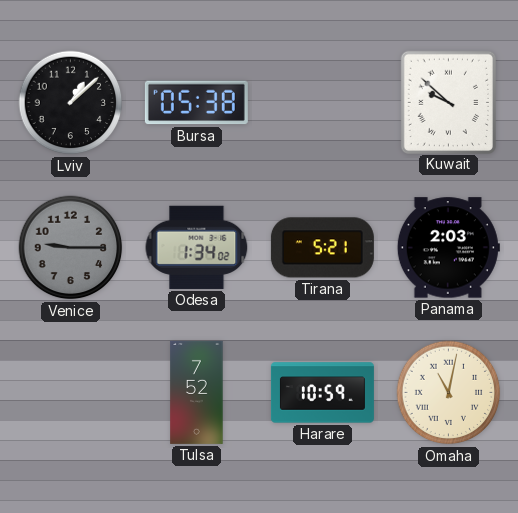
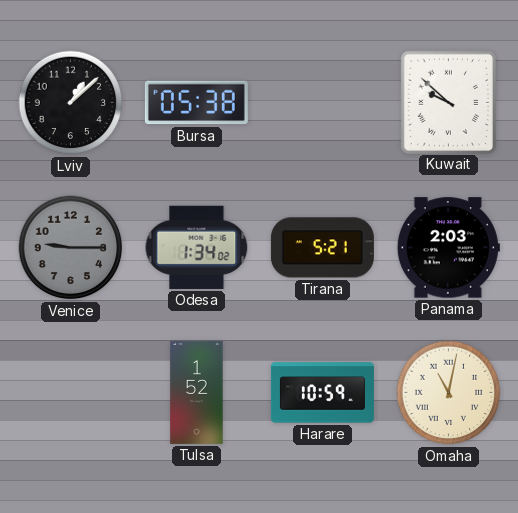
Tulsa: 7:52 -> 1:52
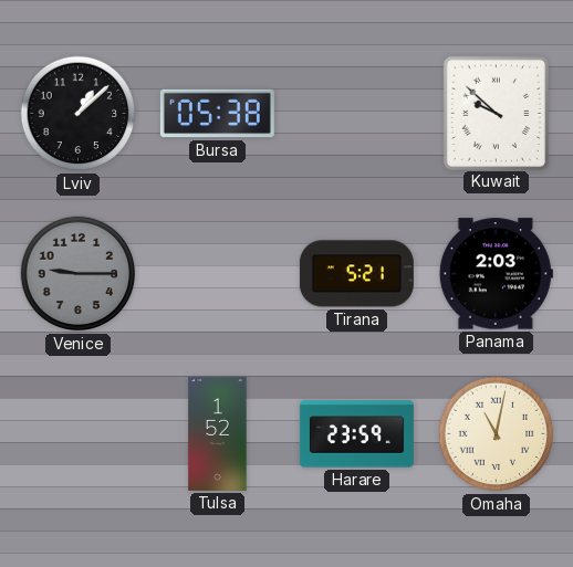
Odesa: 1:34 -> none
Harare: 10:59 -> 23:59
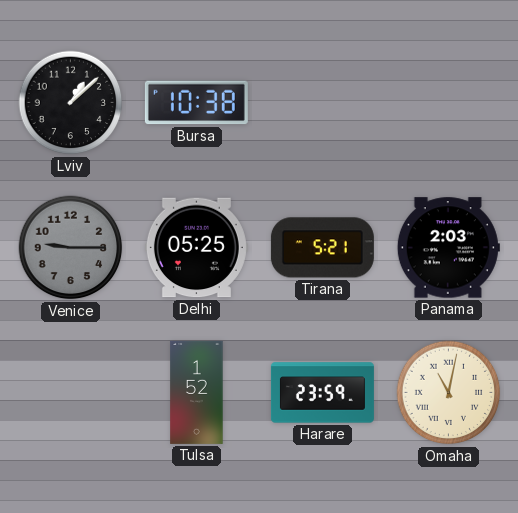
Bursa: 05:38 -> 10:38
Kuwait: 9:52 -> none
Delhi: none -> 05:25
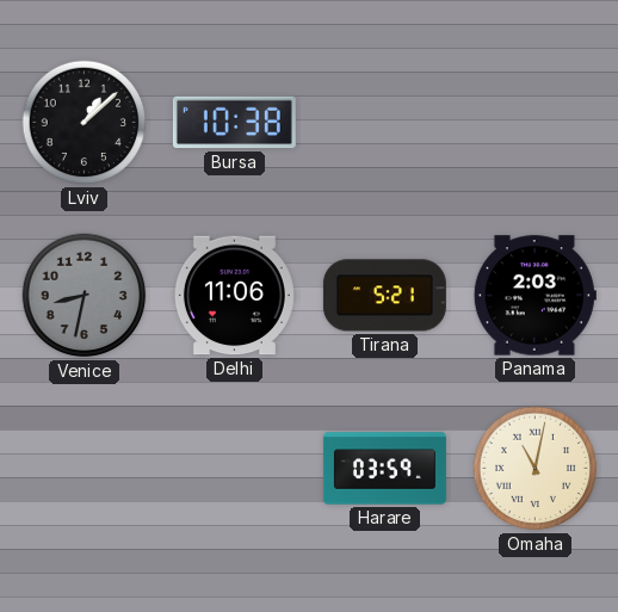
Venice: 9:15 -> 8:32
Delhi: 05:25 -> 11:06
Tulsa: 1:52 -> none
Harare: 23:59 -> 03:59
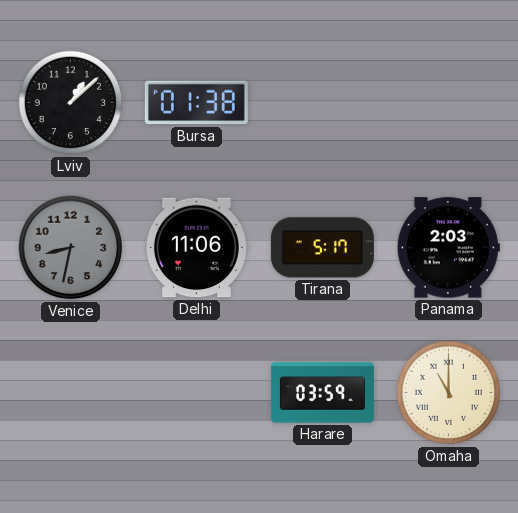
Bursa: 10:38 -> 01:38
Tirana: 5:21 -> 5:17
Omaha: 11:02 -> 11:00
